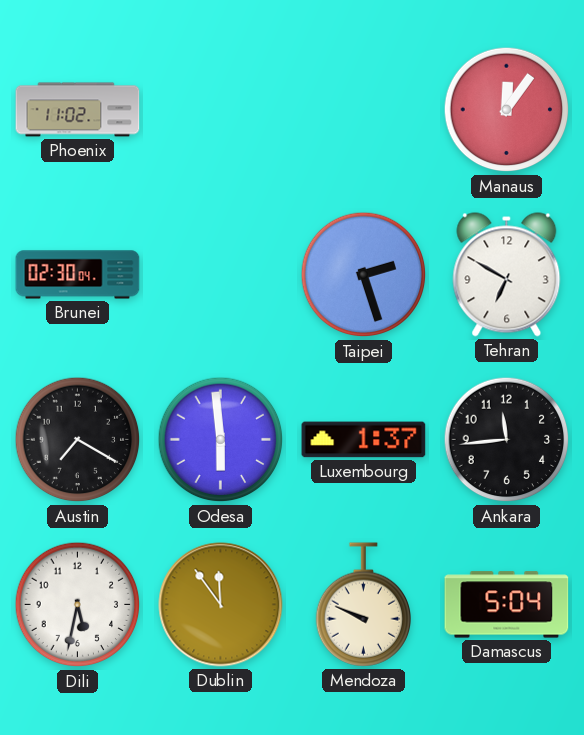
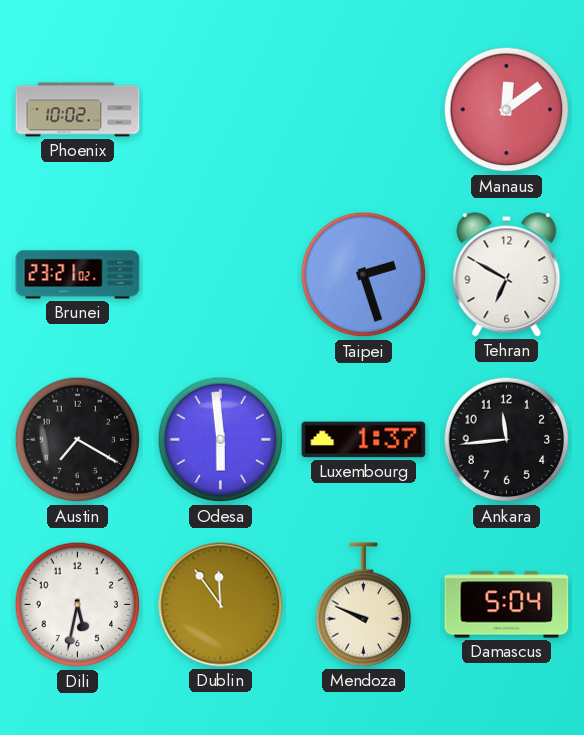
Phoenix: 11:02 -> 10:02
Manaus: 12:06 -> 12:09
Brunei: 02:30 -> 23:21
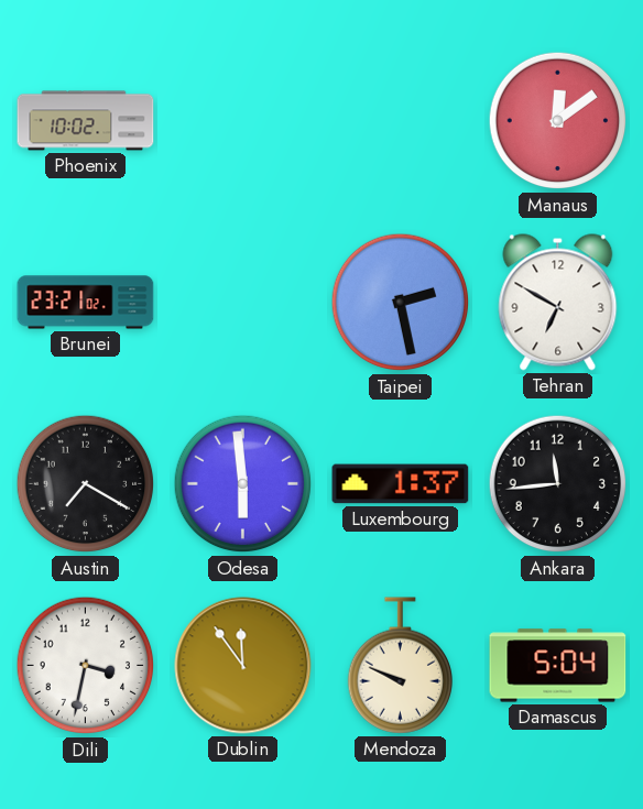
Taipei: 2:27 -> 2:28
Dili: 5:32 -> 3:32
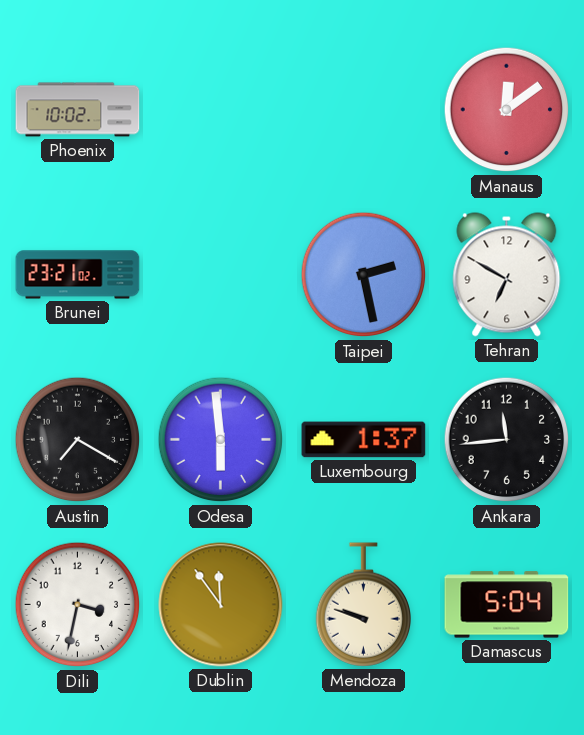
Mendoza: 9:49 -> 9:48
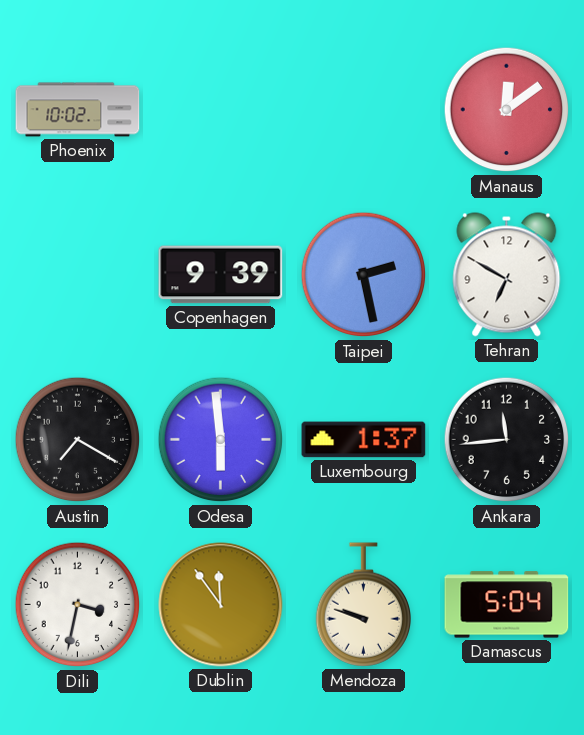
Brunei: 23:21 -> none
Copenhagen: none -> 9:39
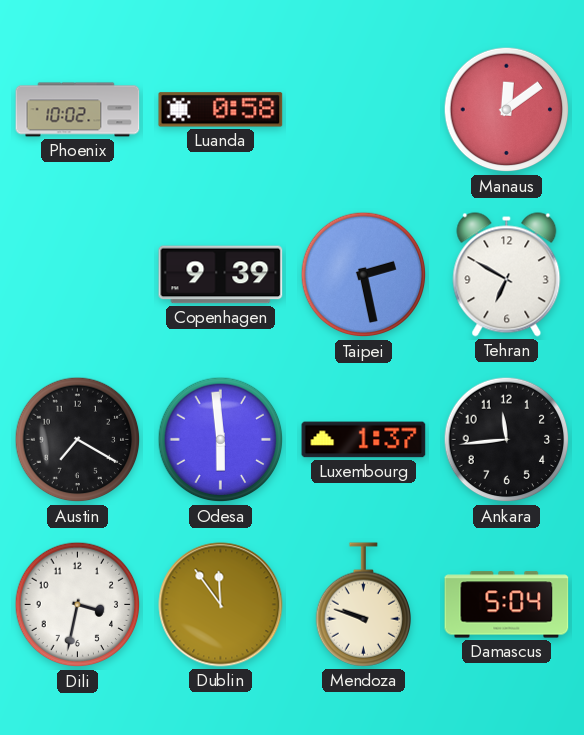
Luanda: none -> 0:58
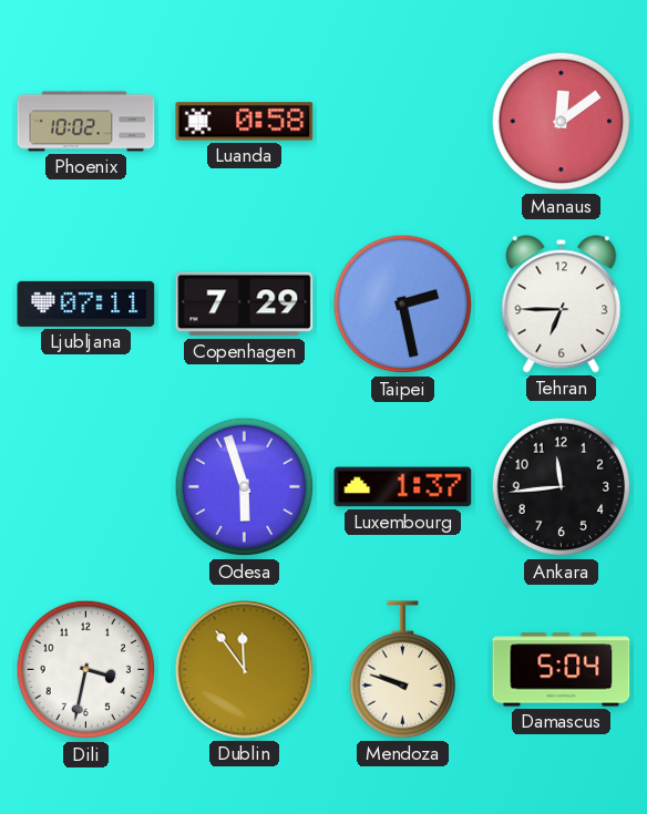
Ljubljana: none -> 07:11
Copenhagen: 9:39 -> 7:29
Tehran: 6:50 -> 6:45
Austin: 7:20 -> none
Odesa: 5:59 -> 5:57
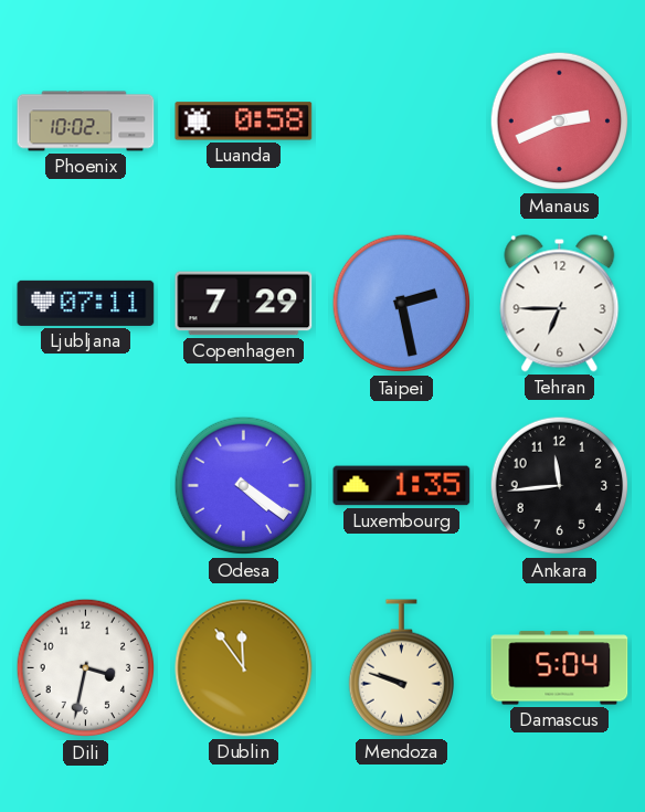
Manaus: 12:09 -> 2:41
Odesa: 5:57 -> 4:21
Luxembourg: 1:37 -> 1:35
